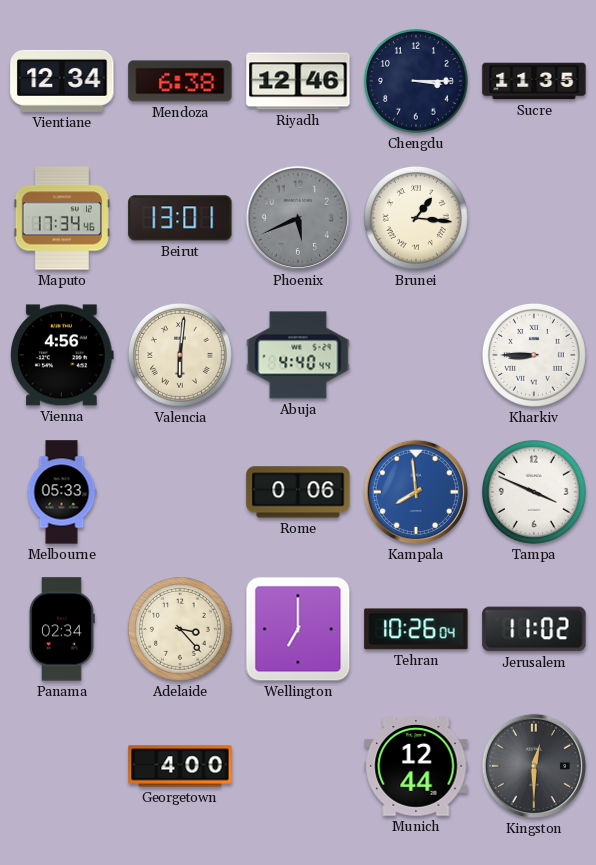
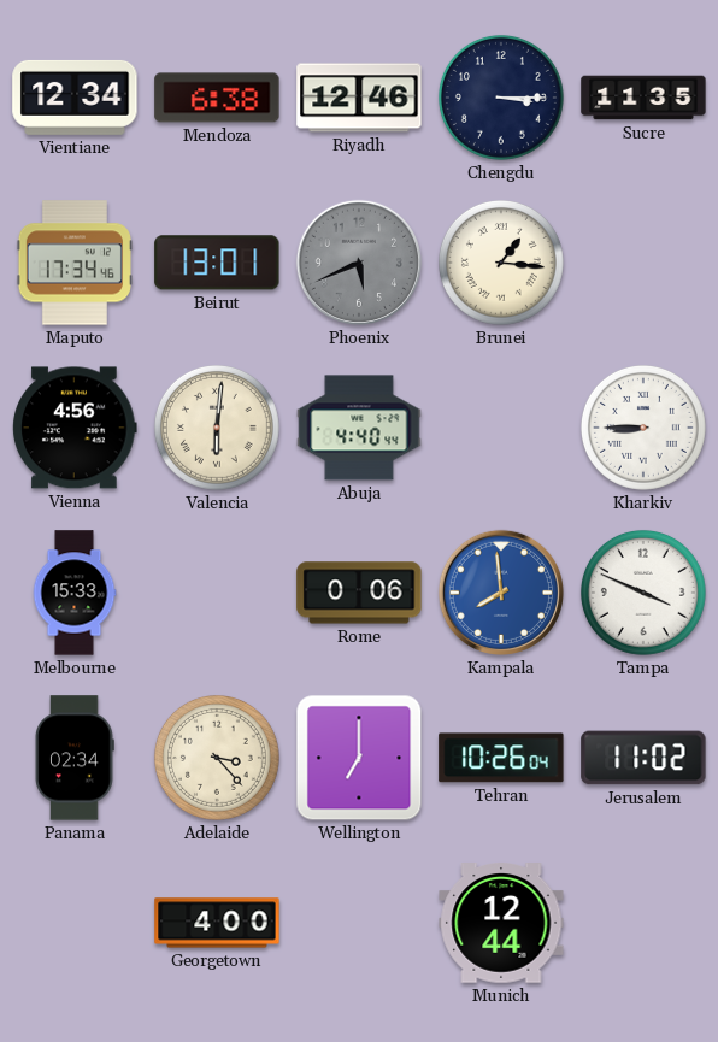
Melbourne: 05:33 -> 15:33
Kingston: 12:30 -> none
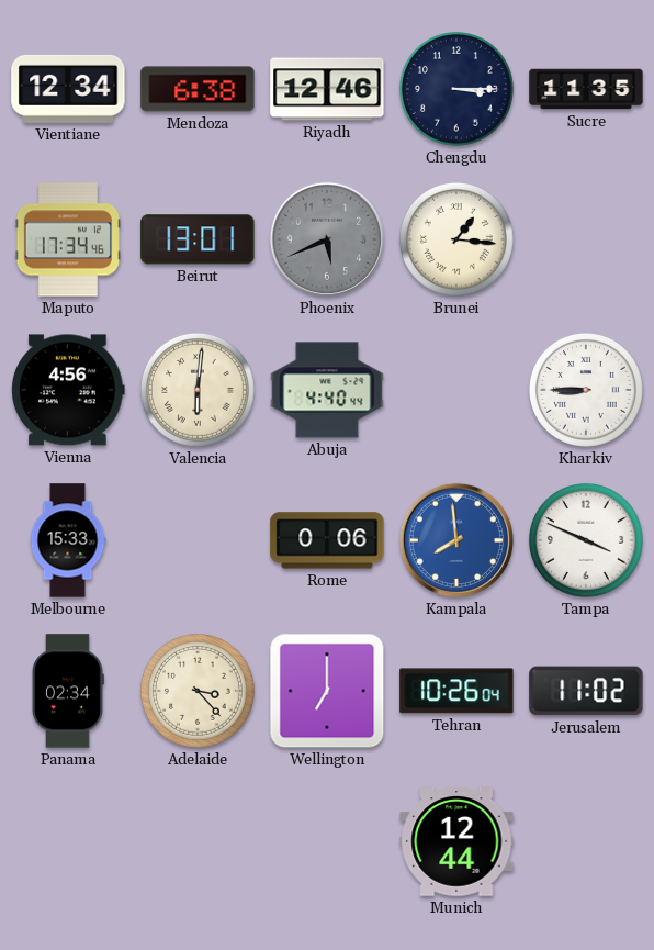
Georgetown: 4:00 -> none
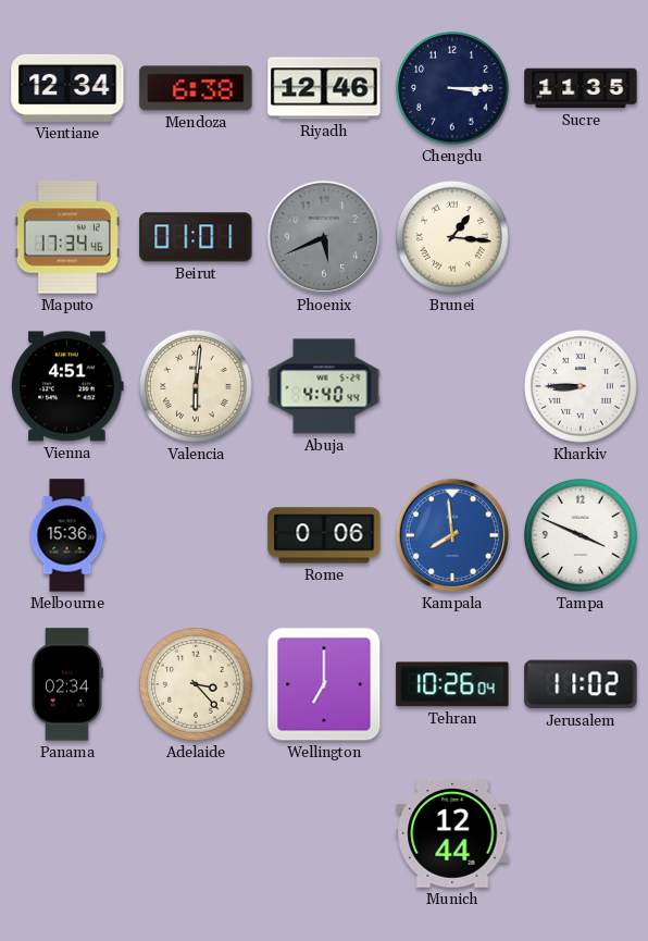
Beirut: 13:01 -> 01:01
Vienna: 4:56 -> 4:51
Melbourne: 15:33 -> 15:36
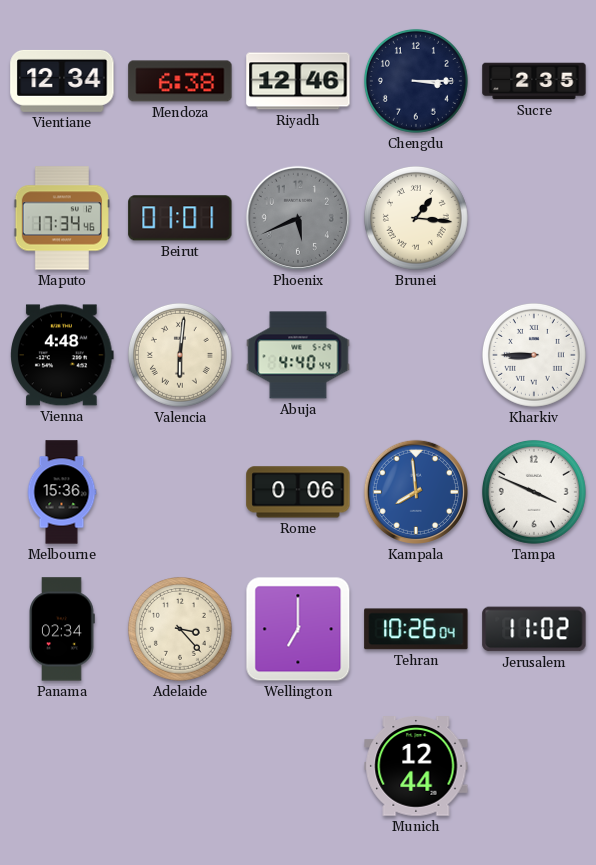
Sucre: 11:35 -> 2:35
Vienna: 4:51 -> 4:48
